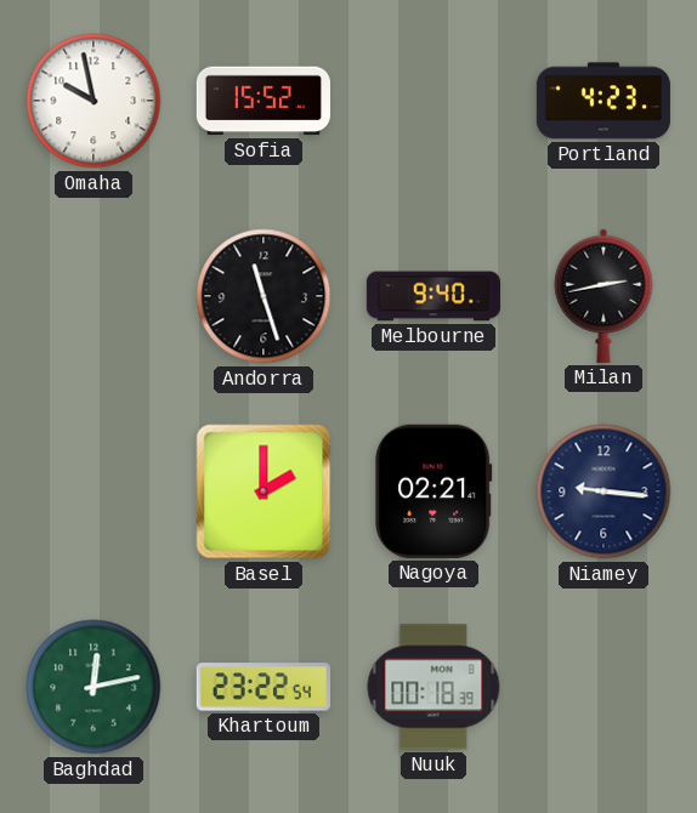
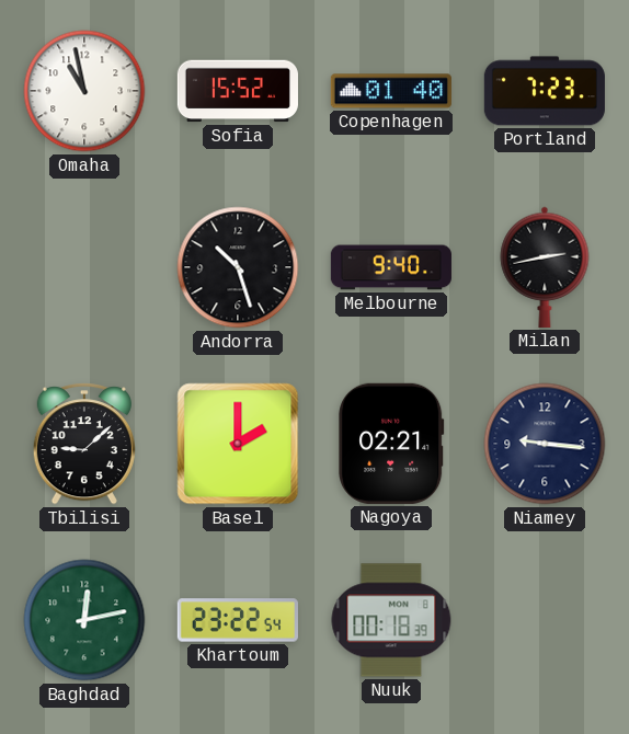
Omaha: 9:58 -> 10:58
Copenhagen: none -> 01:40
Portland: 4:23 -> 7:23
Andorra: 11:27 -> 10:27
Tbilisi: none -> 9:08
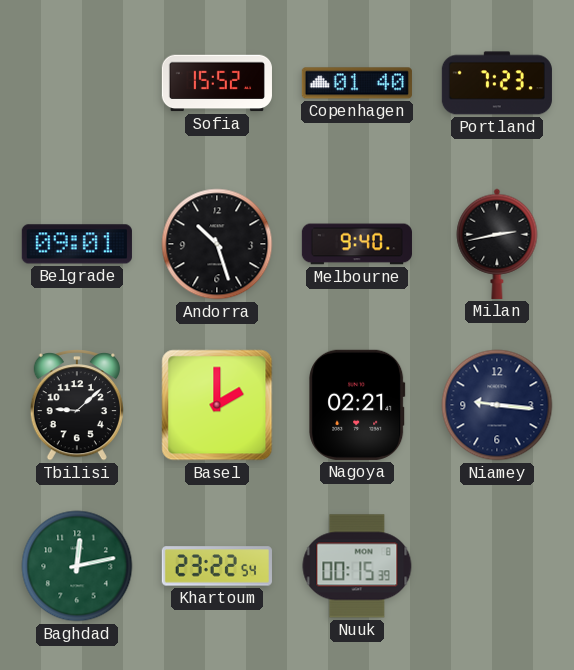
Omaha: 10:58 -> none
Belgrade: none -> 09:01
Nuuk: 00:18 -> 00:15
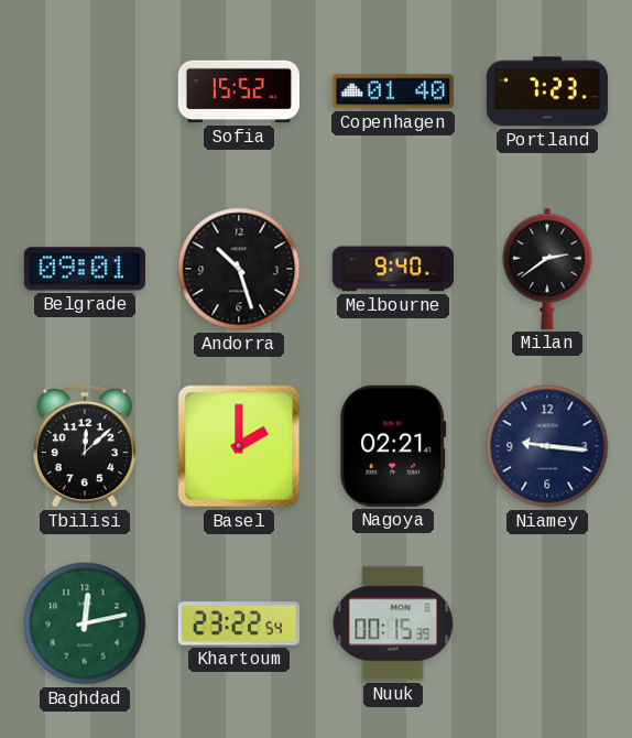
Milan: 2:43 -> 2:39
Tbilisi: 9:08 -> 12:08
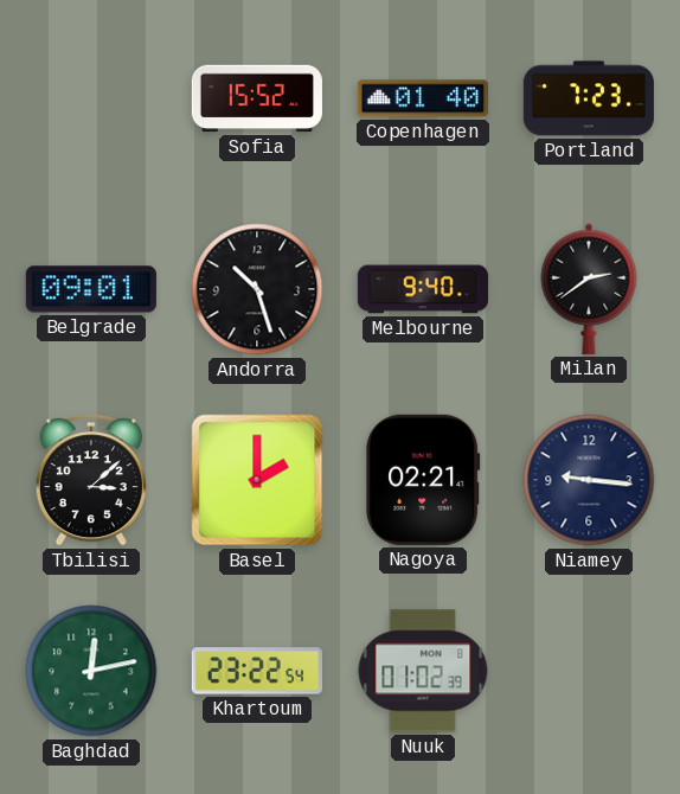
Tbilisi: 12:08 -> 3:08
Nuuk: 00:15 -> 01:02
